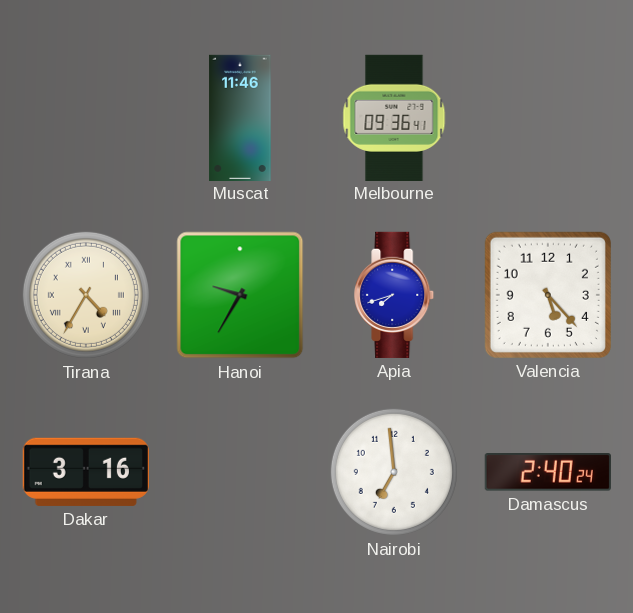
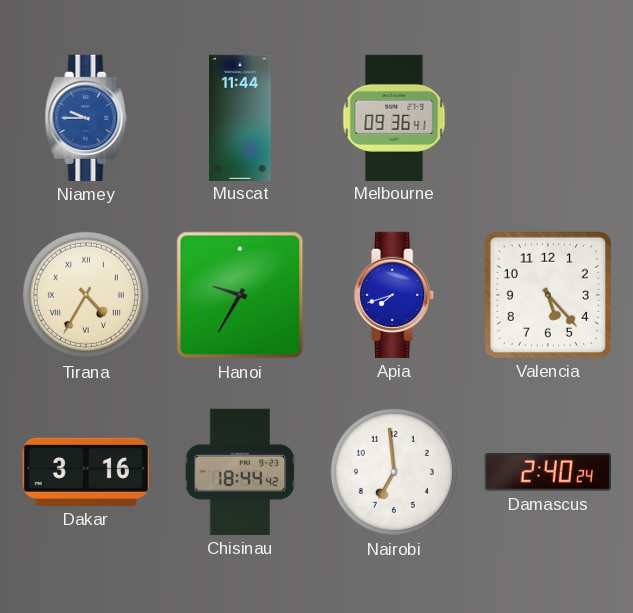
Niamey: none -> 9:45
Muscat: 11:46 -> 11:44
Chisinau: none -> 18:44
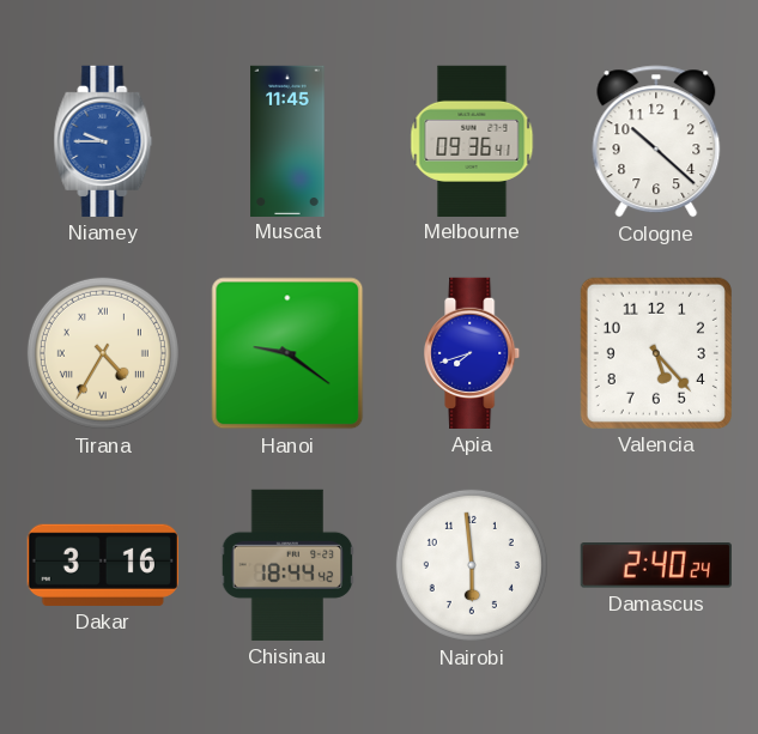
Muscat: 11:44 -> 11:45
Cologne: none -> 10:22
Hanoi: 9:35 -> 9:21
Nairobi: 6:59 -> 5:59
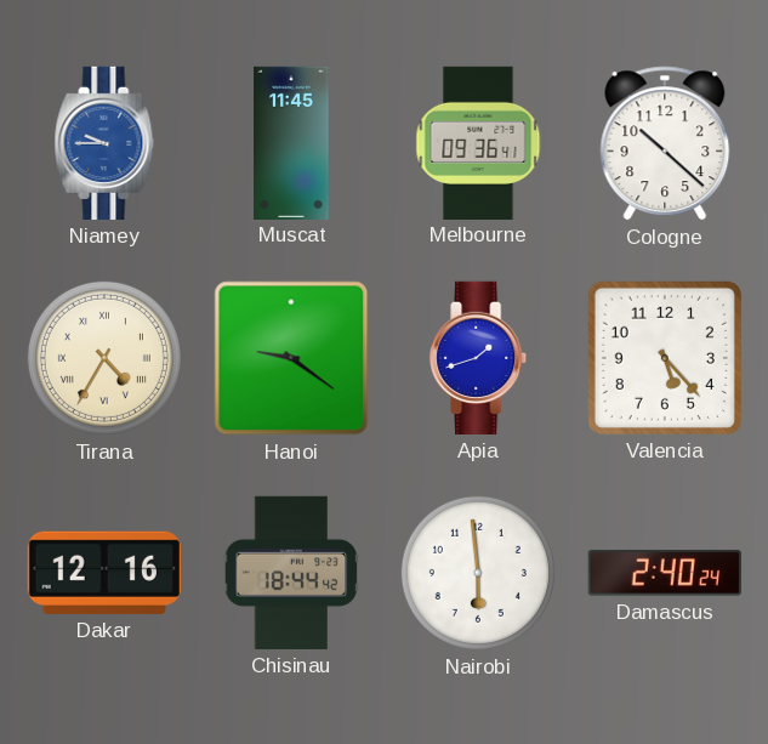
Apia: 7:42 -> 1:42
Dakar: 3:16 -> 12:16
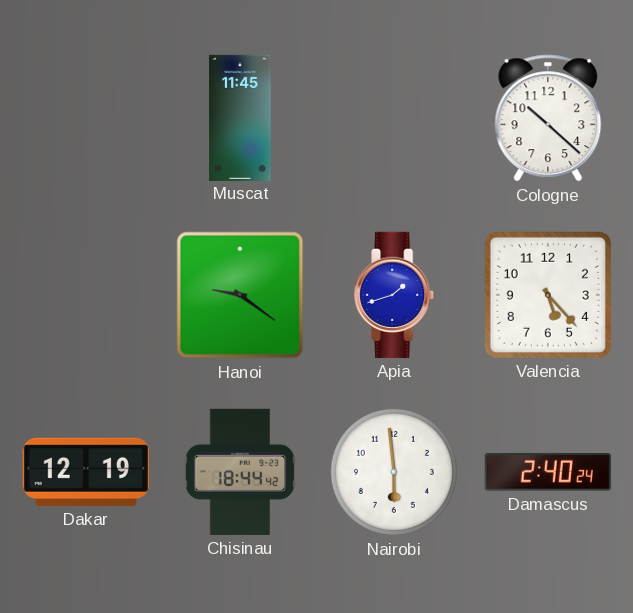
Niamey: 9:45 -> none
Melbourne: 09:36 -> none
Tirana: 4:35 -> none
Dakar: 12:16 -> 12:19
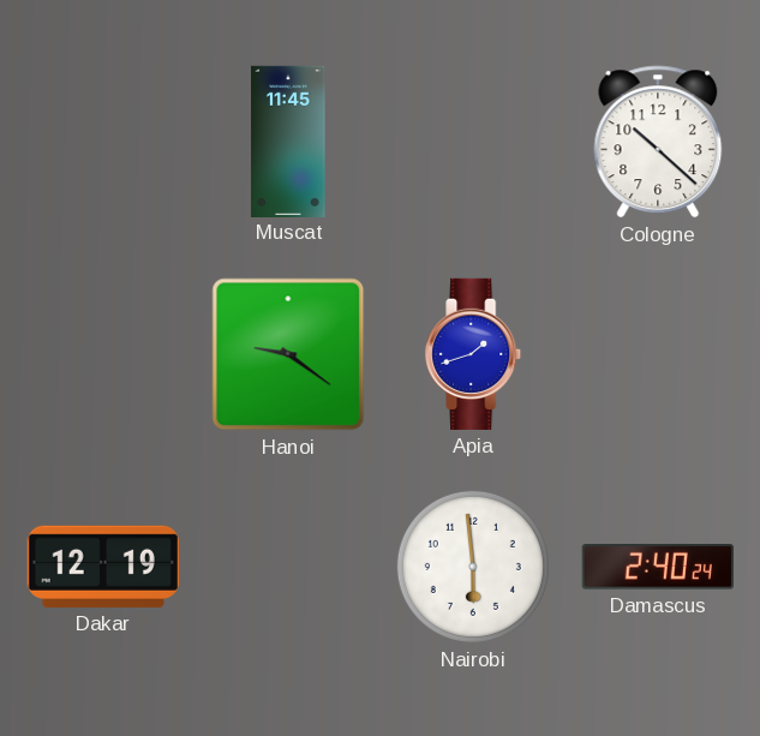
Valencia: 5:23 -> none
Chisinau: 18:44 -> none
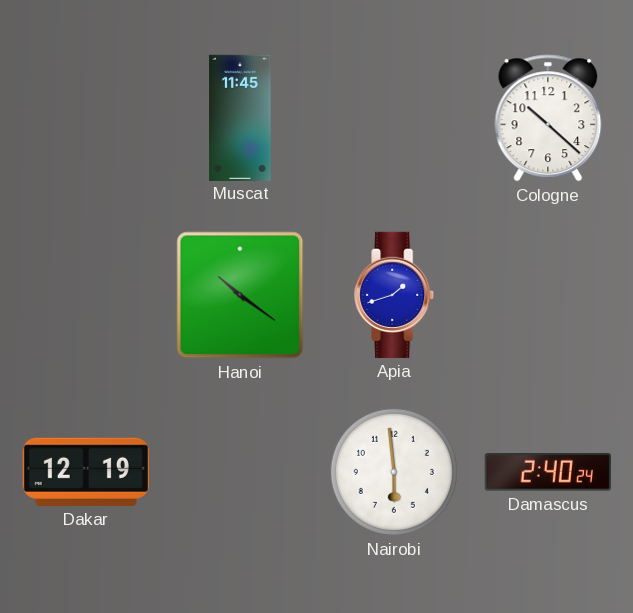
Hanoi: 9:21 -> 10:21
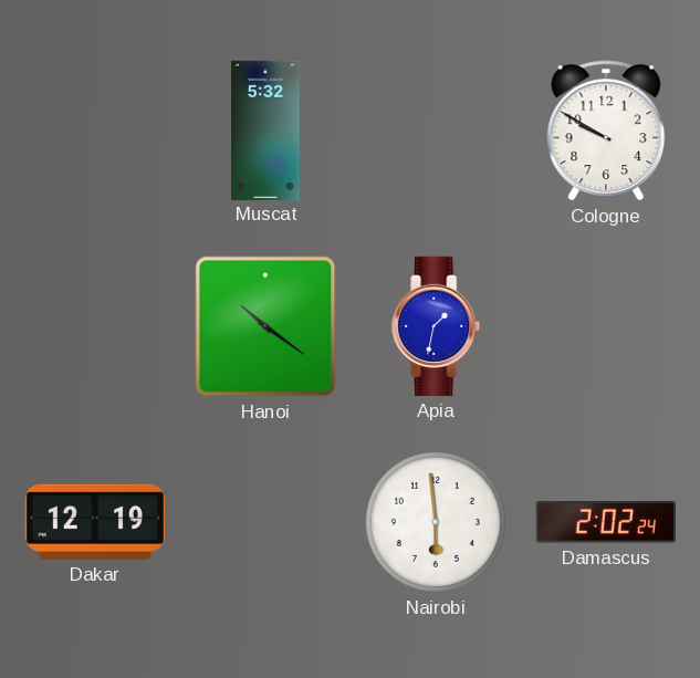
Muscat: 11:45 -> 5:32
Cologne: 10:22 -> 9:50
Apia: 1:42 -> 1:32
Damascus: 2:40 -> 2:02
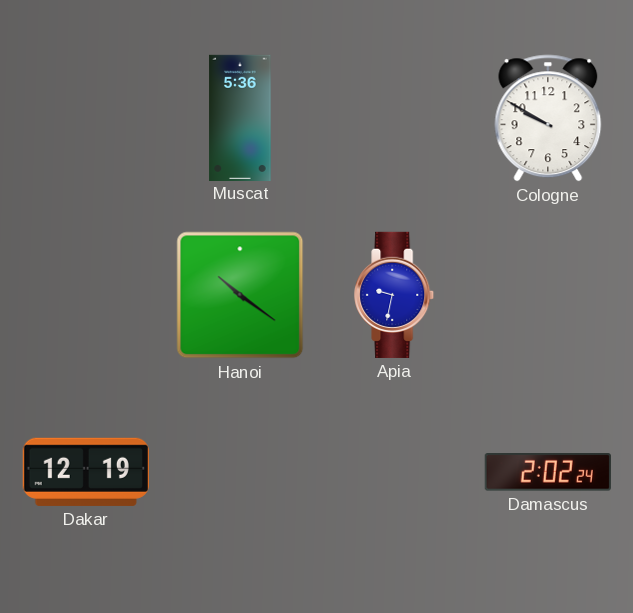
Muscat: 5:32 -> 5:36
Apia: 1:32 -> 9:32
Nairobi: 5:59 -> none
